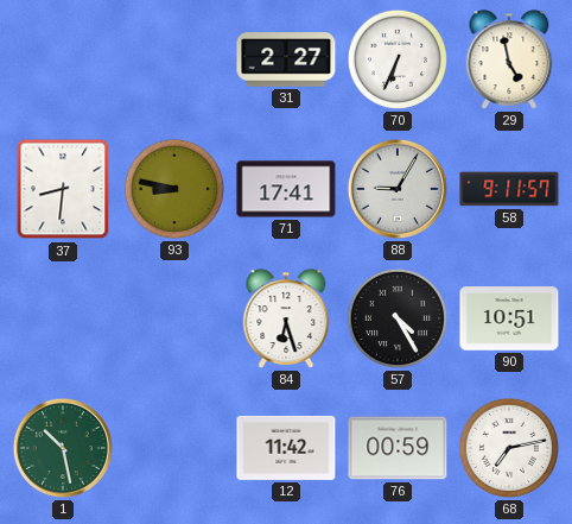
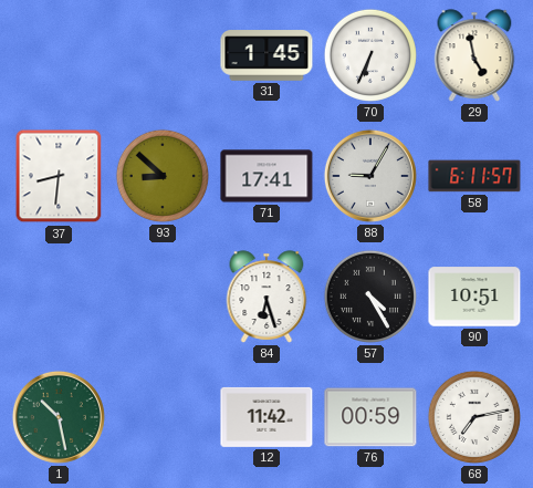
31: 2:27 -> 1:45
93: 8:47 -> 8:52
58: 9:11 -> 6:11
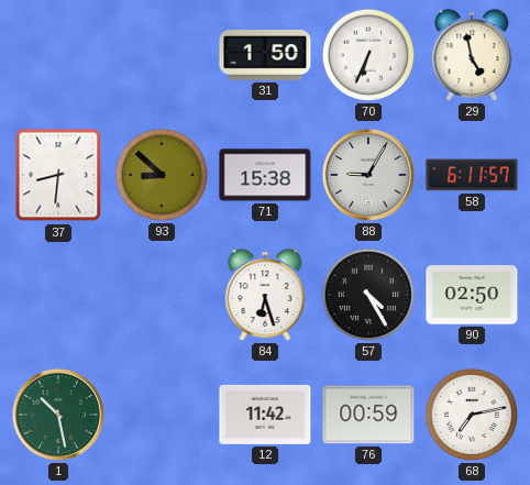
31: 1:45 -> 1:50
71: 17:41 -> 15:38
90: 10:51 -> 02:50
